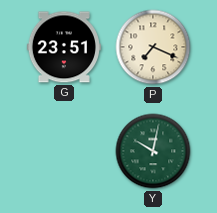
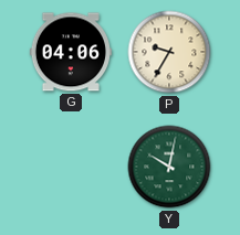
G: 23:51 -> 04:06
P: 7:19 -> 9:35
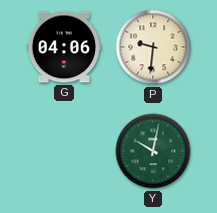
P: 9:35 -> 9:31
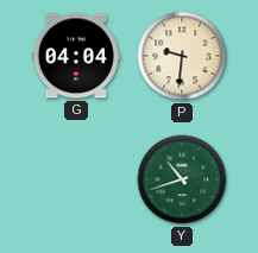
G: 04:06 -> 04:04
Y: 10:02 -> 10:42
